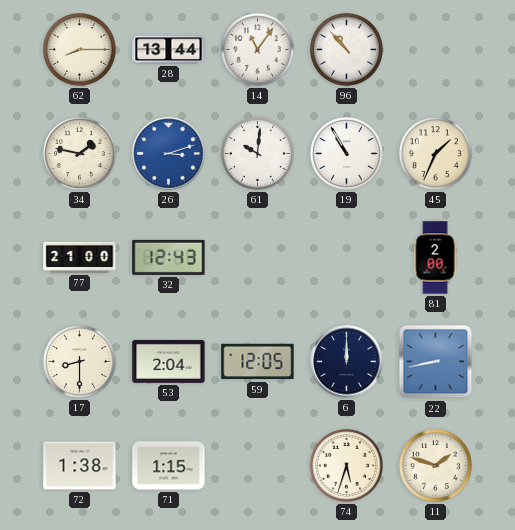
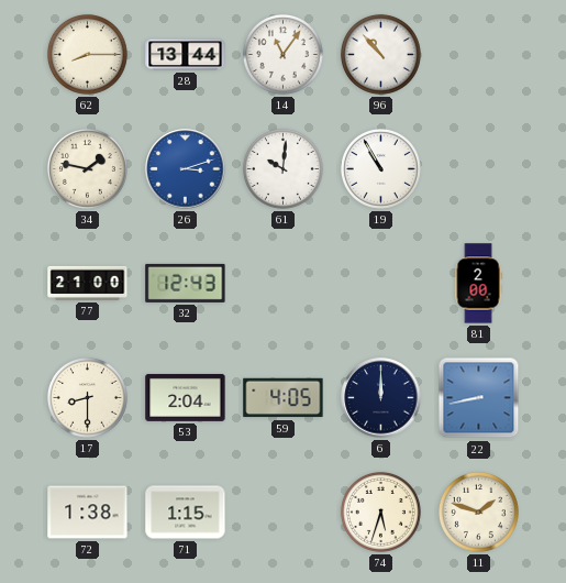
45: 1:34 -> none
59: 12:05 -> 4:05
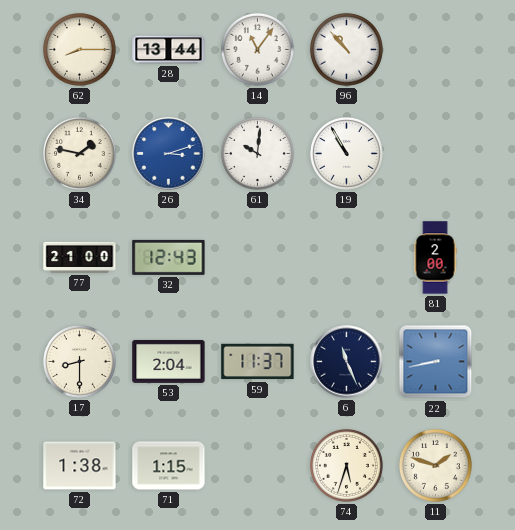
59: 4:05 -> 11:37
6: 12:00 -> 11:26
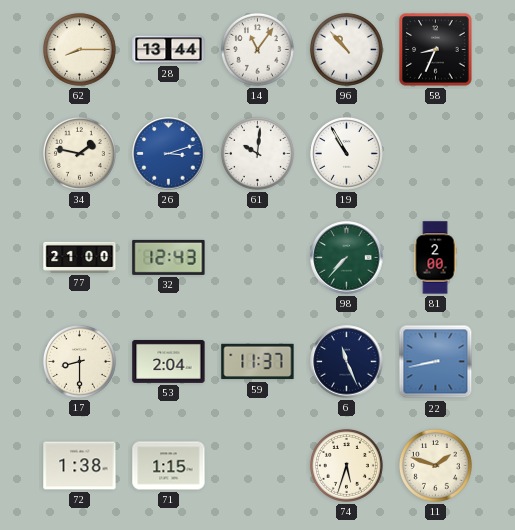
58: none -> 8:34
98: none -> 7:37
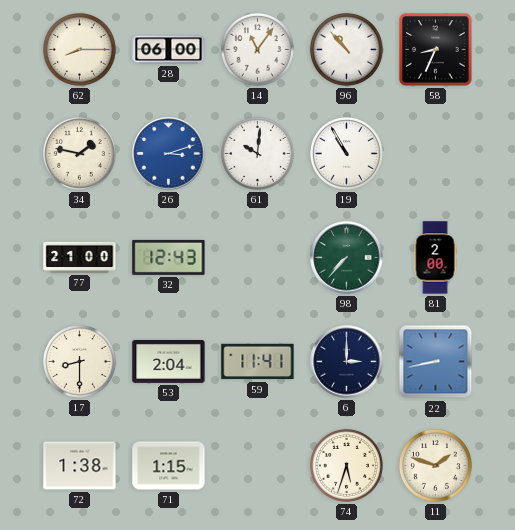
28: 13:44 -> 06:00
59: 11:37 -> 11:41
6: 11:26 -> 3:00
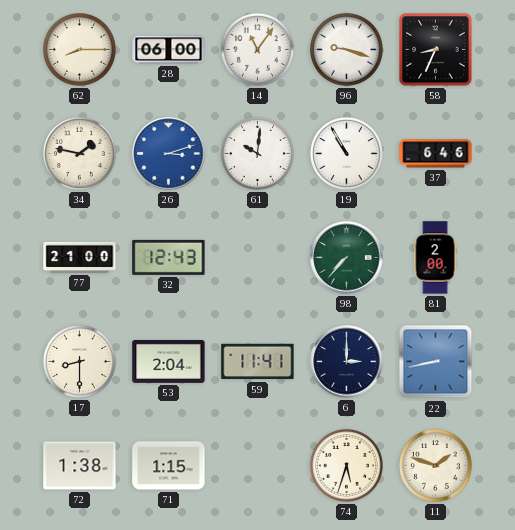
96: 10:53 -> 9:18
37: none -> 6:46
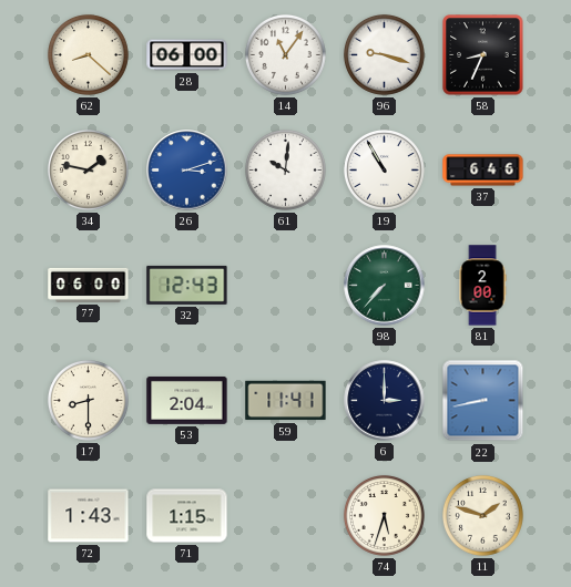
62: 8:15 -> 8:22
77: 21:00 -> 06:00
72: 1:38 -> 1:43
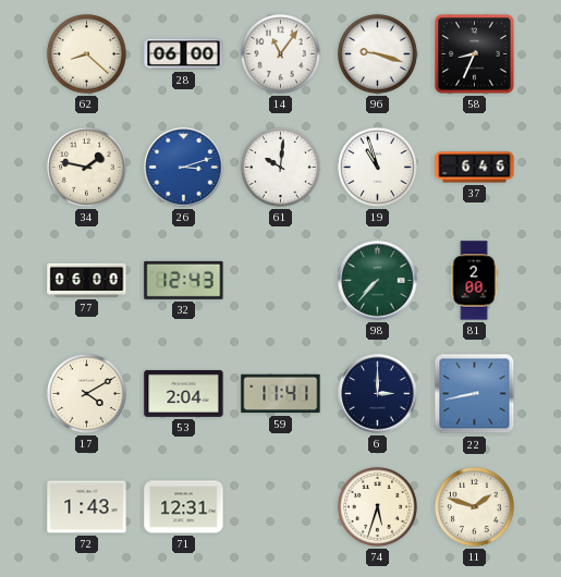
19: 10:55 -> 10:57
17: 8:30 -> 4:10
71: 1:15 -> 12:31
